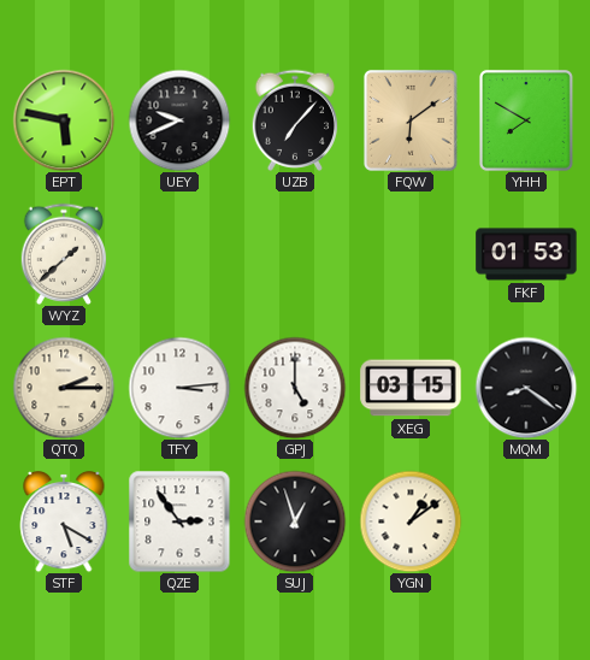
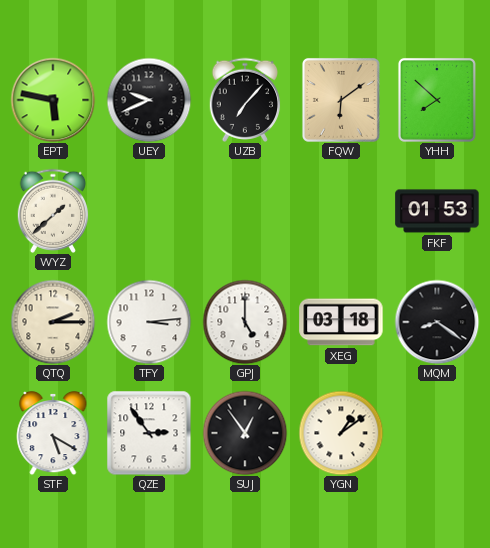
YHH: 7:50 -> 7:52
XEG: 03:15 -> 03:18
SUJ: 12:57 -> 12:54
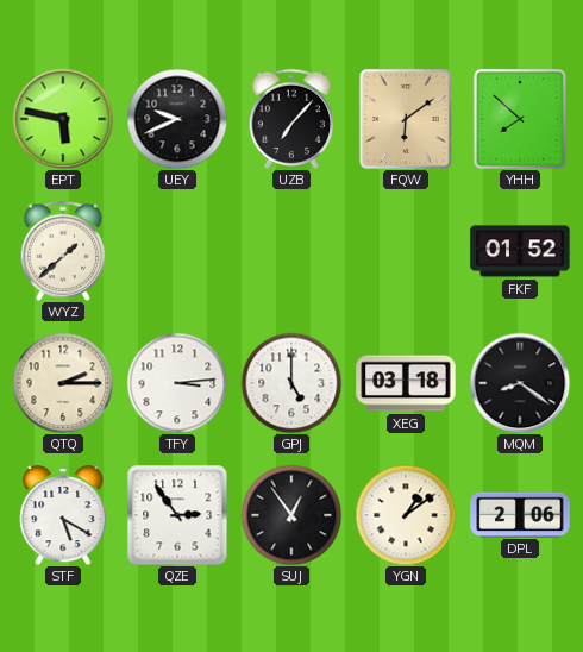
FKF: 01:53 -> 01:52
DPL: none -> 2:06
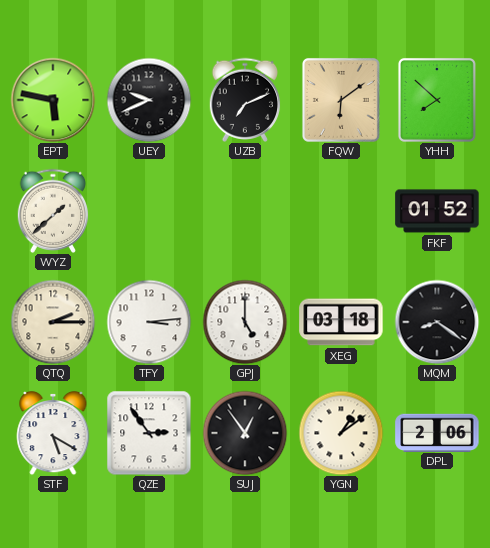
UZB: 7:07 -> 7:11
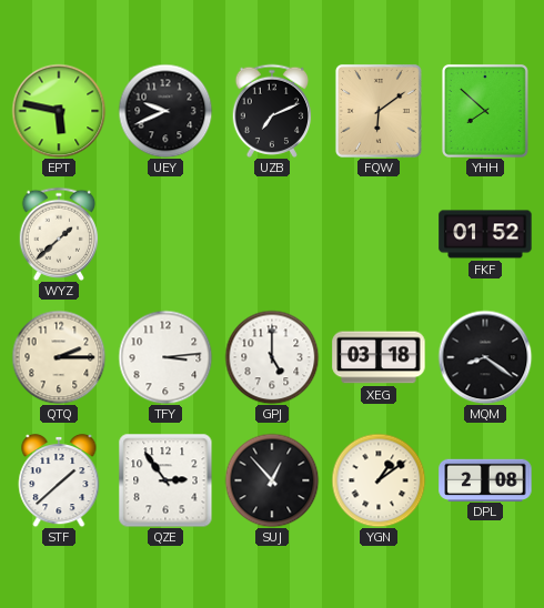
STF: 5:20 -> 1:38
SUJ: 12:54 -> 12:53
DPL: 2:06 -> 2:08
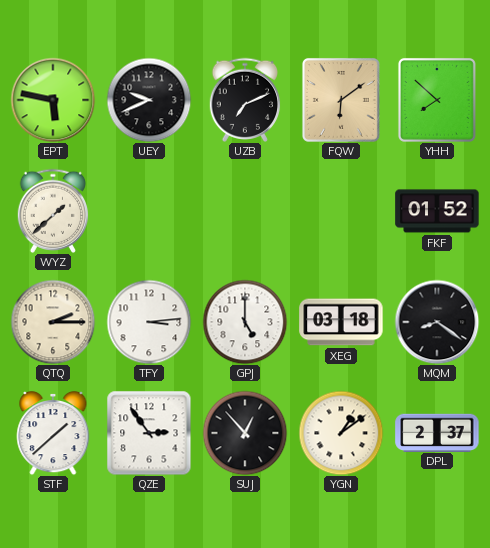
DPL: 2:08 -> 2:37
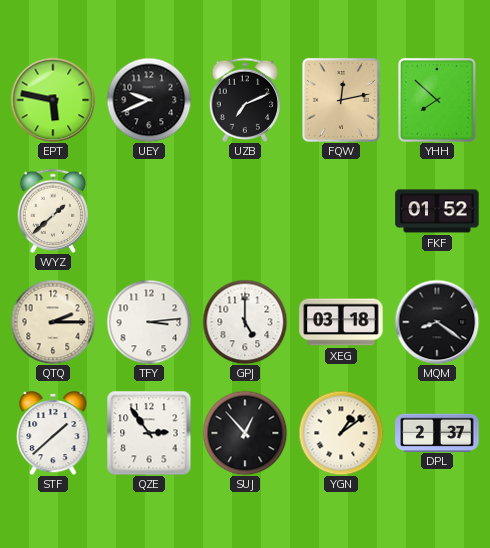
FQW: 6:09 -> 12:13
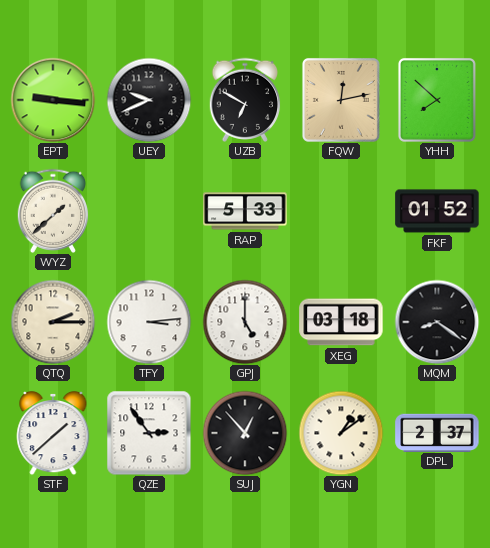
EPT: 5:47 -> 9:16
UZB: 7:11 -> 6:50
RAP: none -> 5:33
